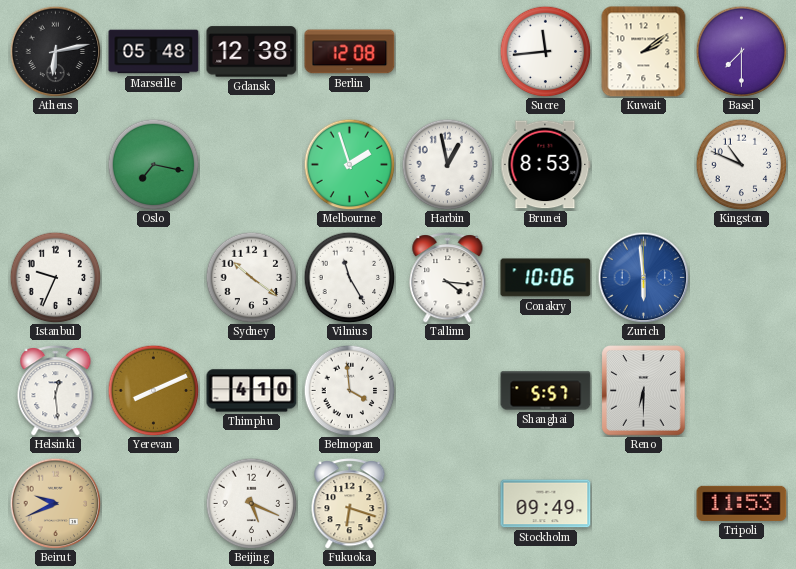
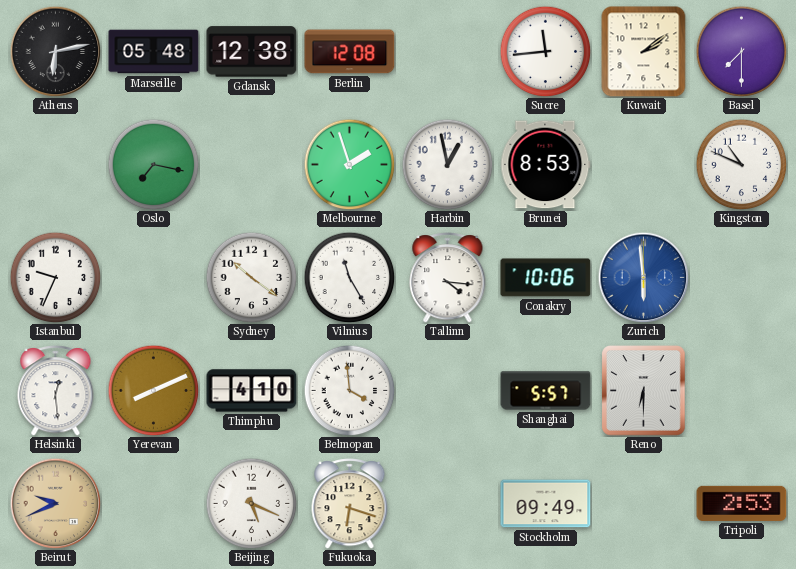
Tripoli: 11:53 -> 2:53
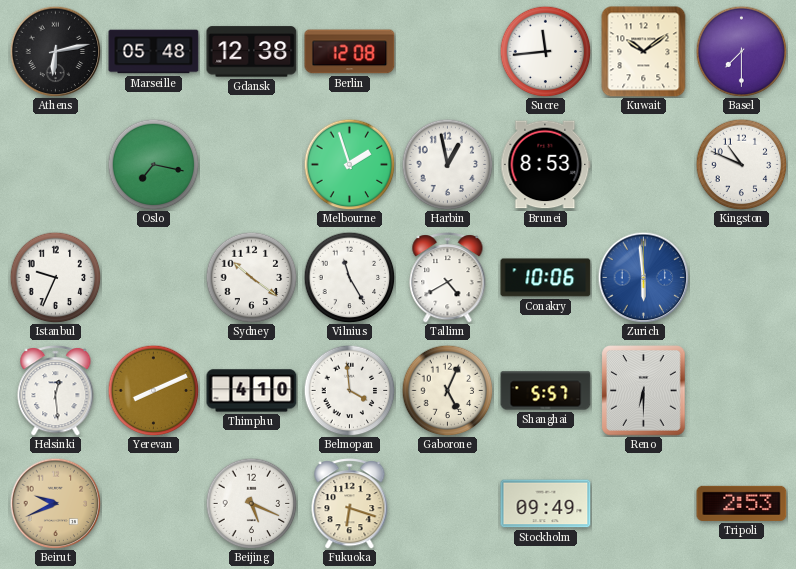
Kuwait: 2:09 -> 10:09
Tallinn: 4:16 -> 4:40
Gaborone: none -> 5:04
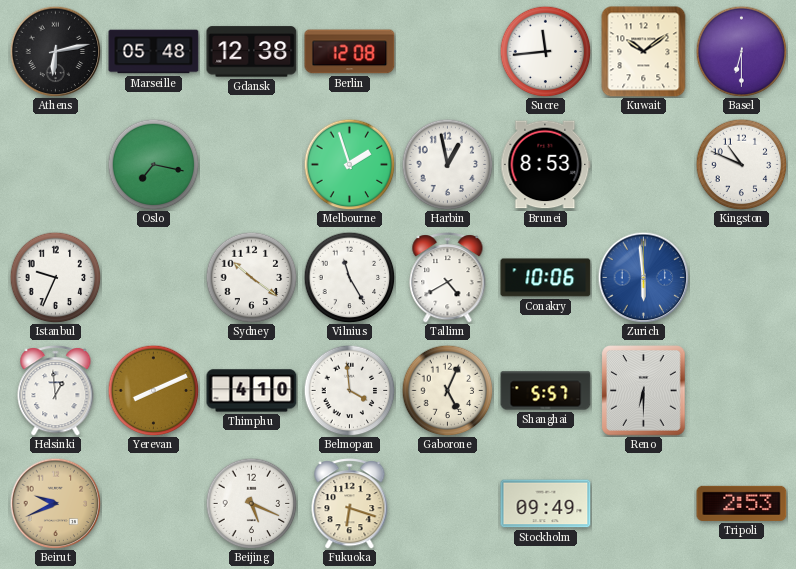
Basel: 7:30 -> 6:30
Helsinki: 12:29 -> 12:59
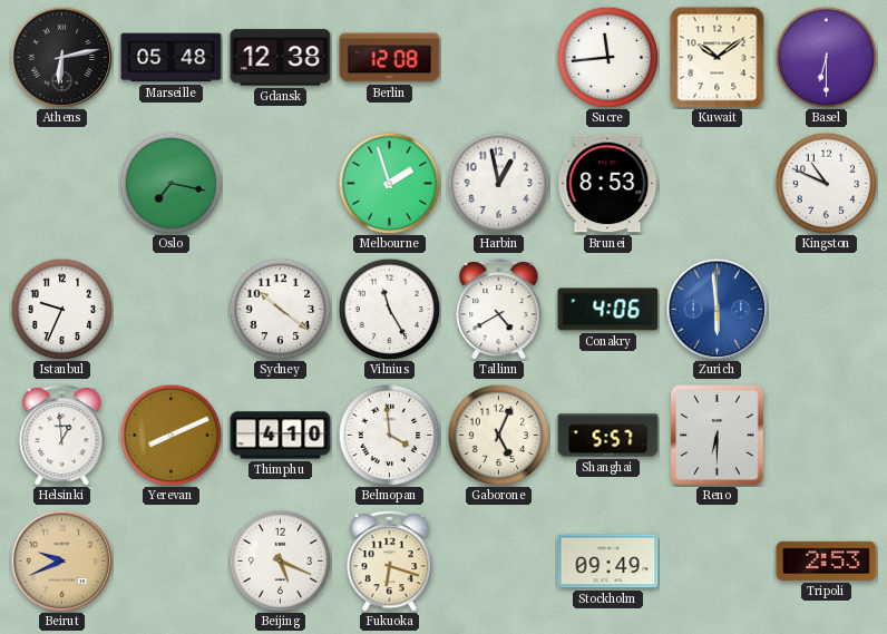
Conakry: 10:06 -> 4:06
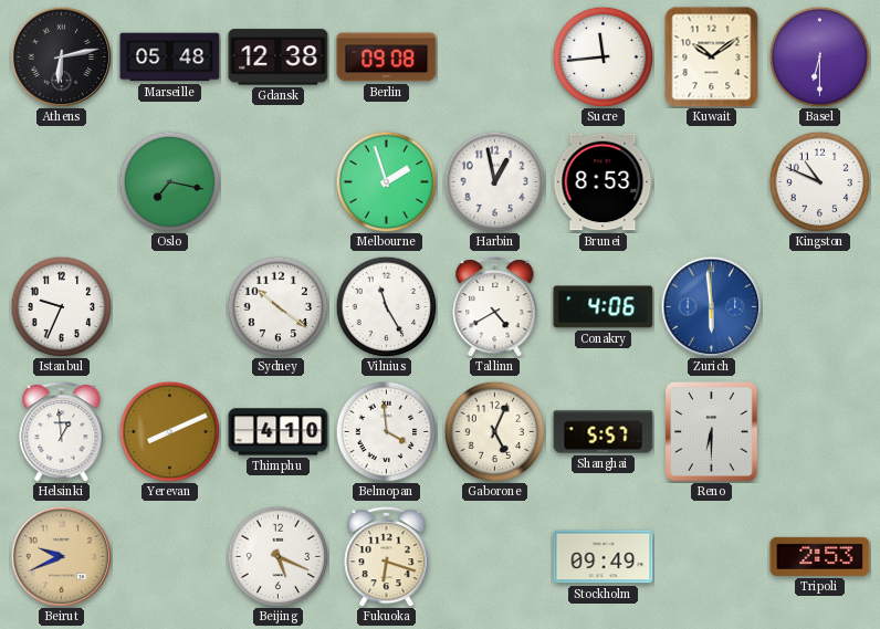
Berlin: 12:08 -> 09:08
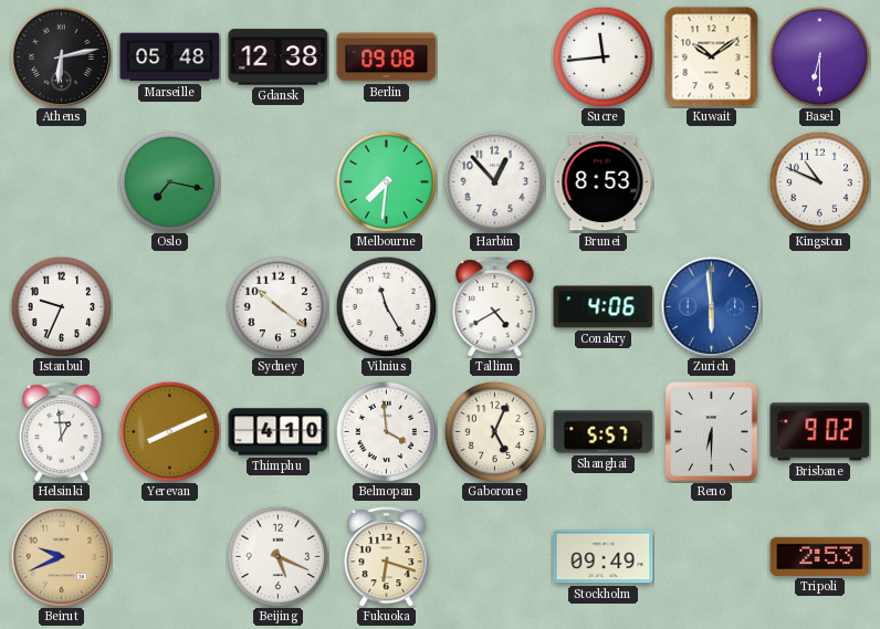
Melbourne: 1:57 -> 7:31
Harbin: 12:58 -> 12:53
Brisbane: none -> 9:02
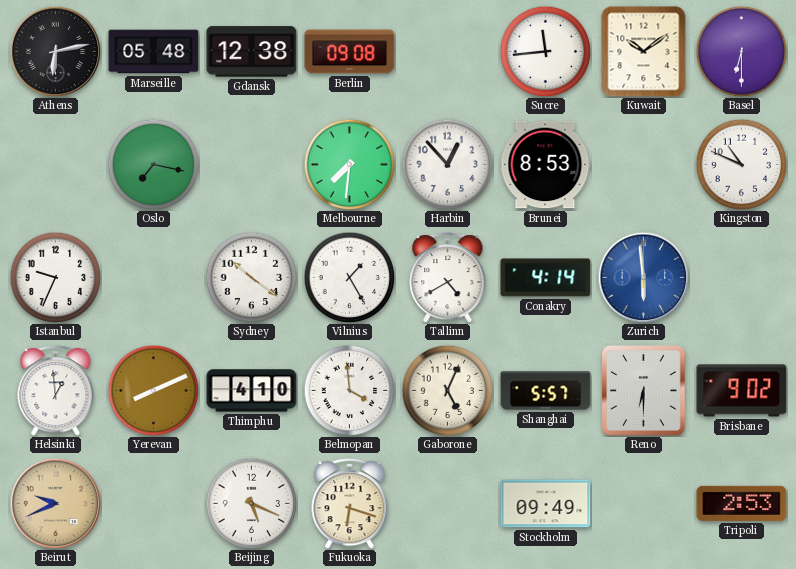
Vilnius: 11:25 -> 1:25
Conakry: 4:06 -> 4:14
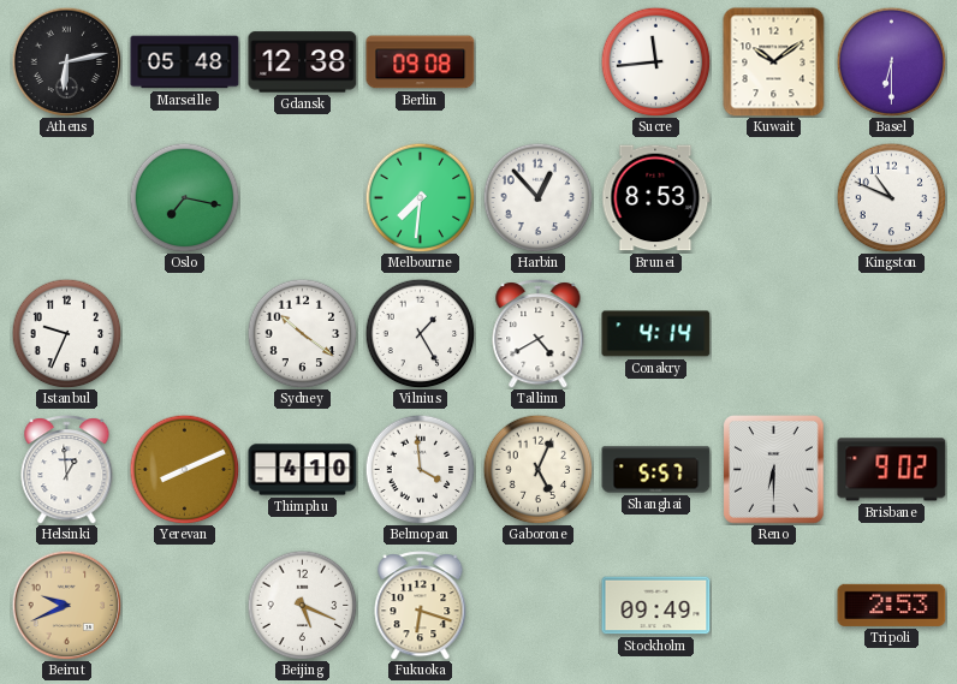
Zurich: 5:59 -> none
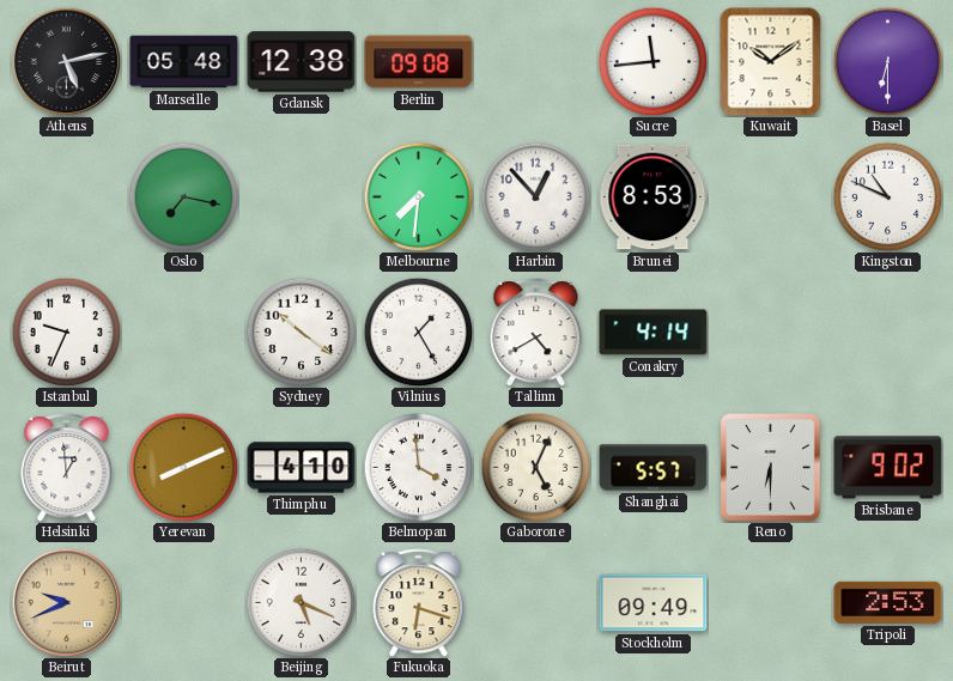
Athens: 6:13 -> 5:13
